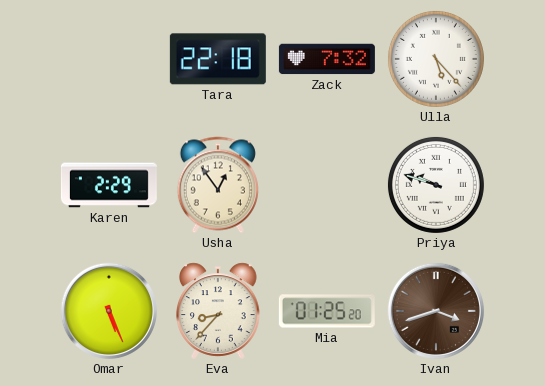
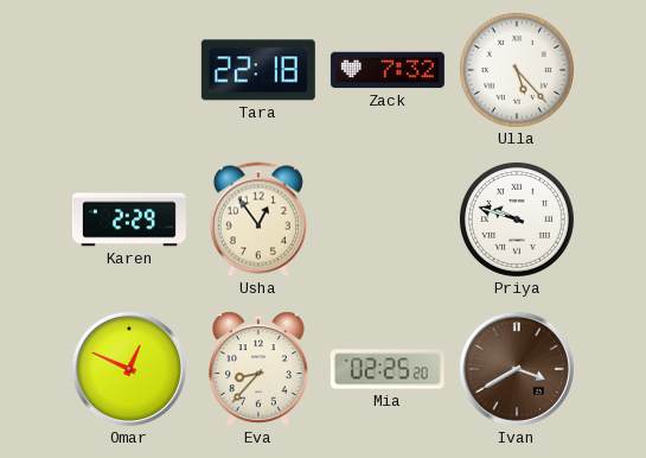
Omar: 5:26 -> 12:49
Mia: 01:25 -> 02:25
Ivan: 3:42 -> 3:40
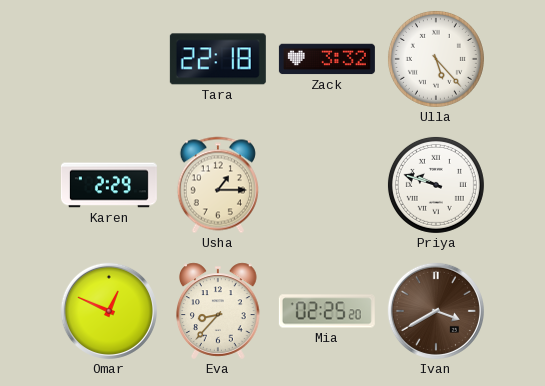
Zack: 7:32 -> 3:32
Usha: 12:54 -> 1:15
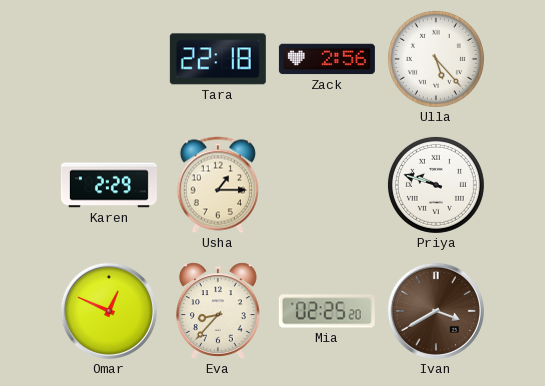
Zack: 3:32 -> 2:56
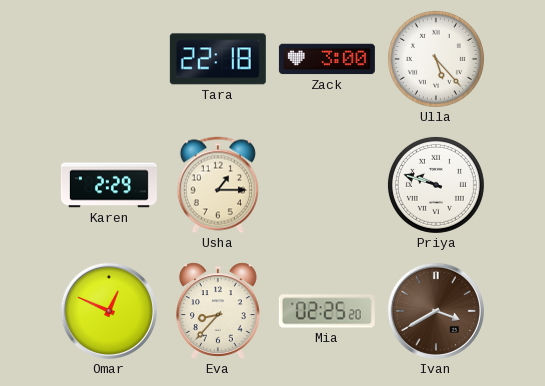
Zack: 2:56 -> 3:00
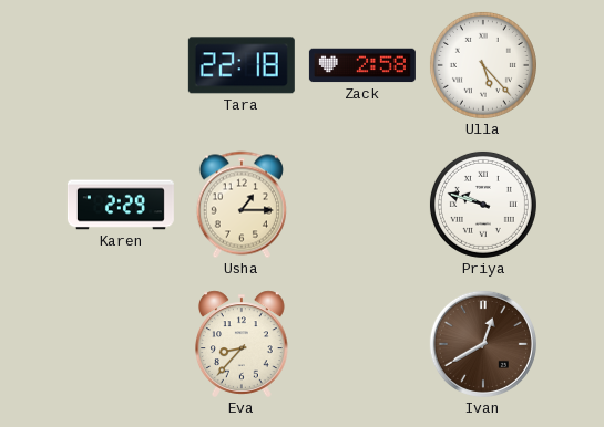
Zack: 3:00 -> 2:58
Omar: 12:49 -> none
Mia: 02:25 -> none
Ivan: 3:40 -> 12:40
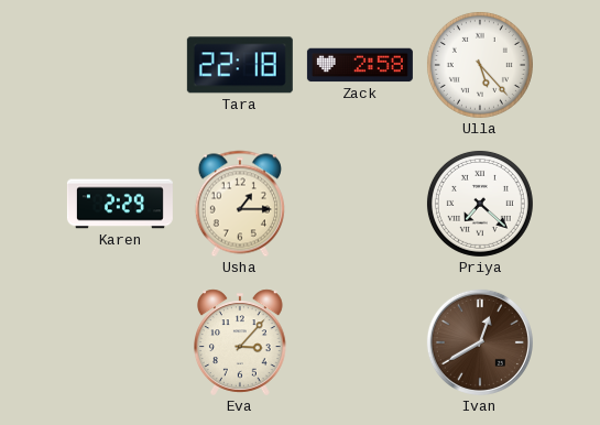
Priya: 9:48 -> 7:22
Eva: 8:37 -> 3:07
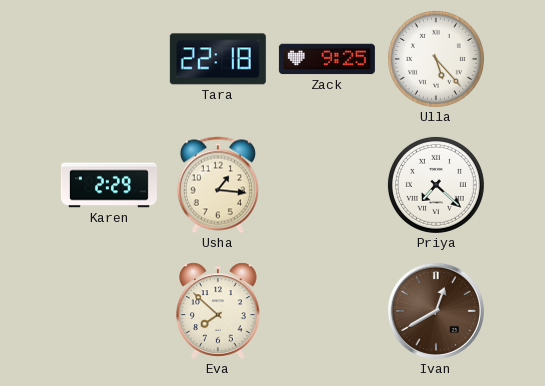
Zack: 2:58 -> 9:25
Usha: 1:15 -> 1:16
Eva: 3:07 -> 7:52
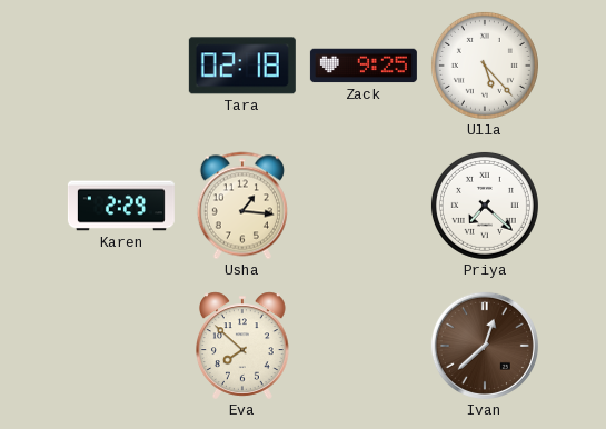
Tara: 22:18 -> 02:18
Ivan: 12:40 -> 12:38
